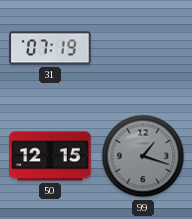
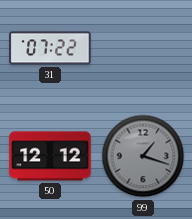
31: 07:19 -> 07:22
50: 12:15 -> 12:12
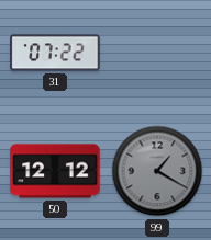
99: 1:18 -> 1:20
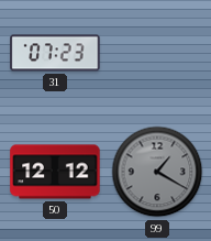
31: 07:22 -> 07:23
